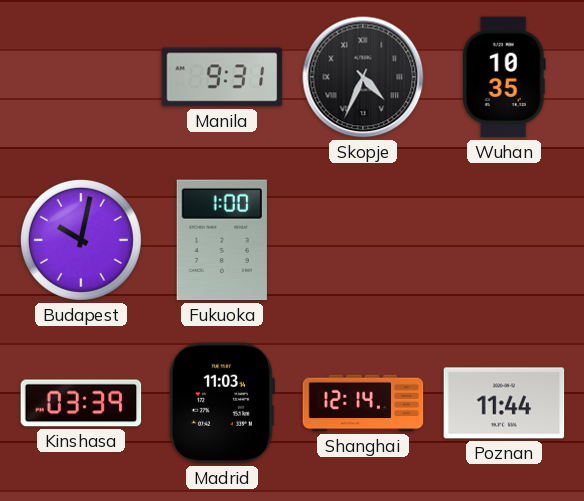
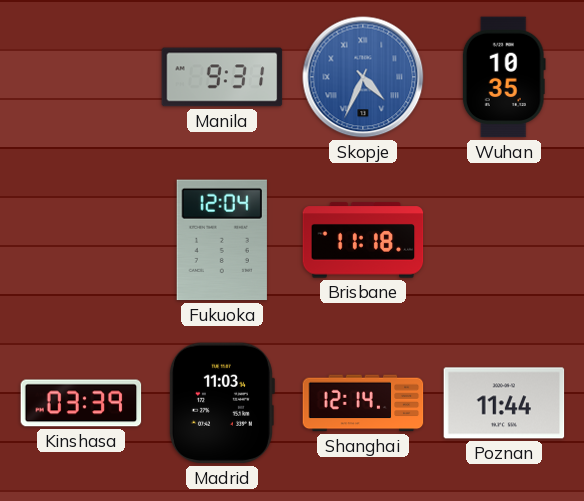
Skopje dial: black -> blue
Budapest: 10:02 -> none
Fukuoka: 1:00 -> 12:04
Brisbane: none -> 11:18
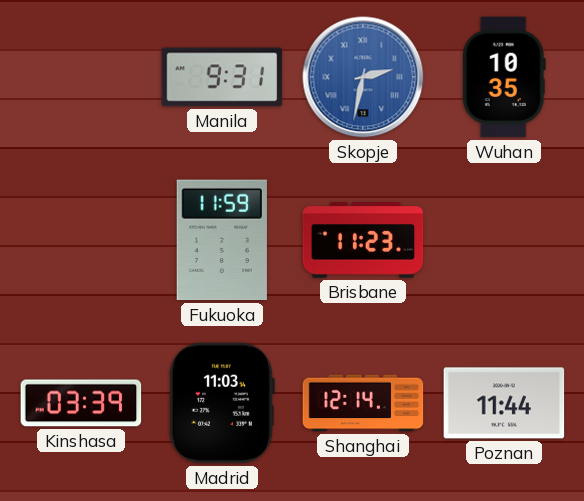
Skopje: 4:34 -> 2:32
Fukuoka: 12:04 -> 11:59
Brisbane: 11:18 -> 11:23
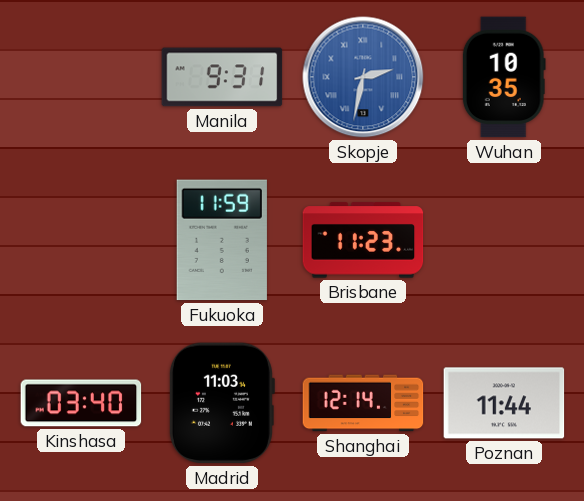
Kinshasa: 03:39 -> 03:40
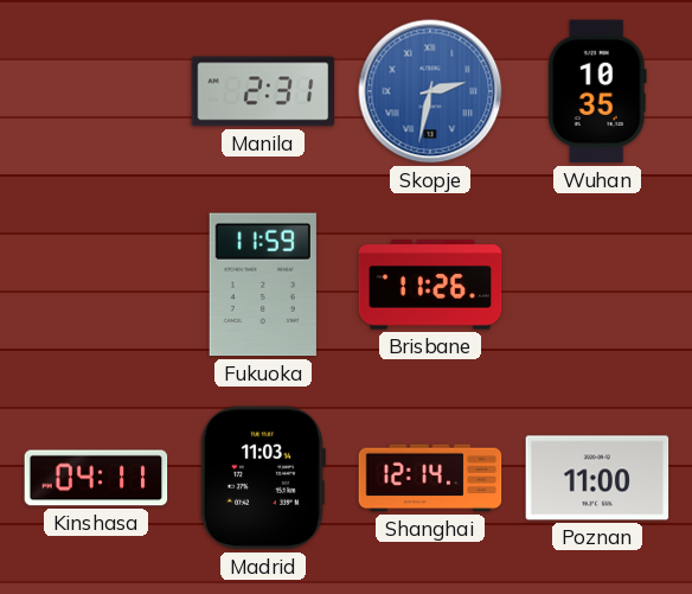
Manila: 9:31 -> 2:31
Brisbane: 11:23 -> 11:26
Kinshasa: 03:40 -> 04:11
Poznan: 11:44 -> 11:00
